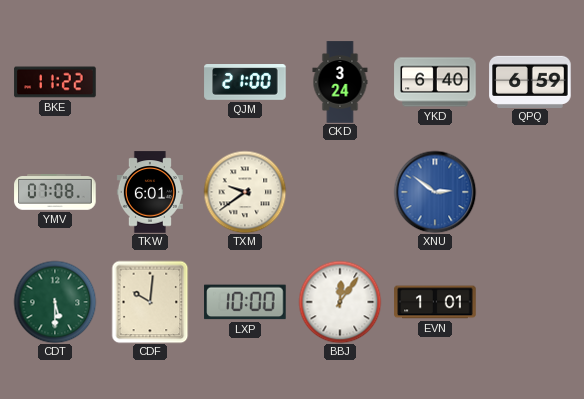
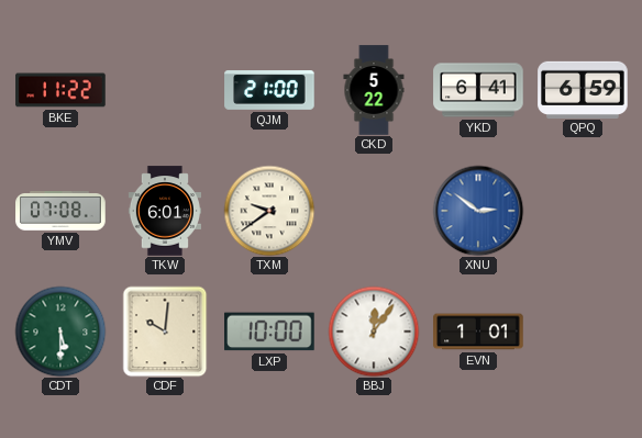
CKD: 3:24 -> 5:22
YKD: 6:40 -> 6:41
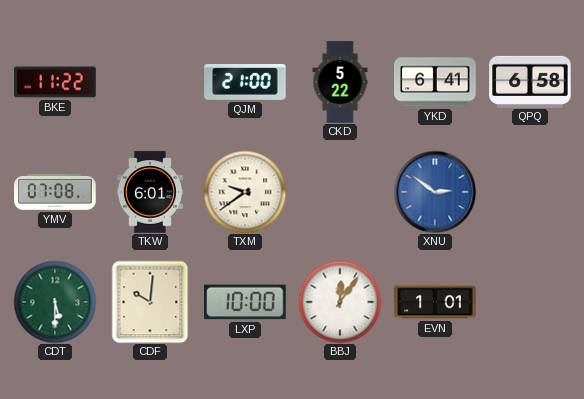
QPQ: 6:59 -> 6:58
